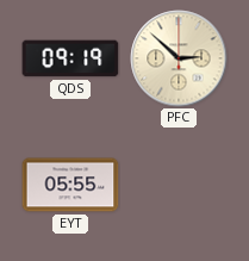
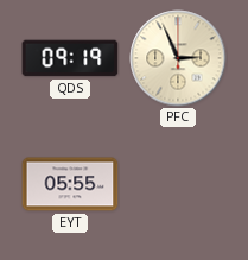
PFC: 2:52 -> 2:56
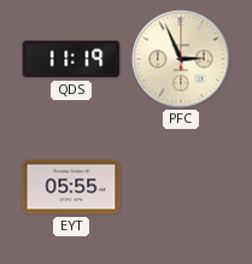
QDS: 09:19 -> 11:19
